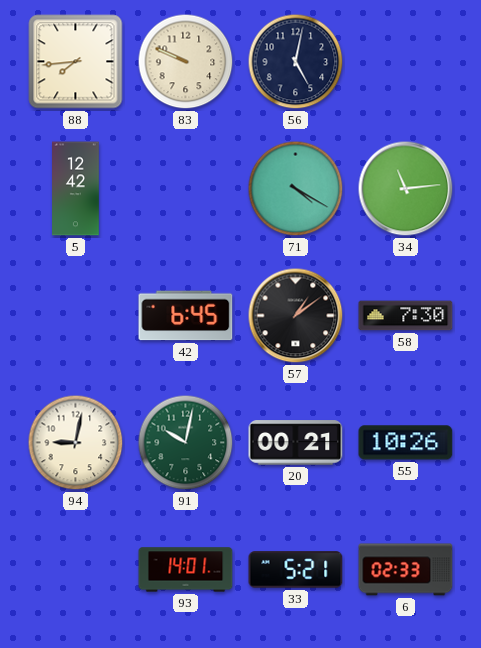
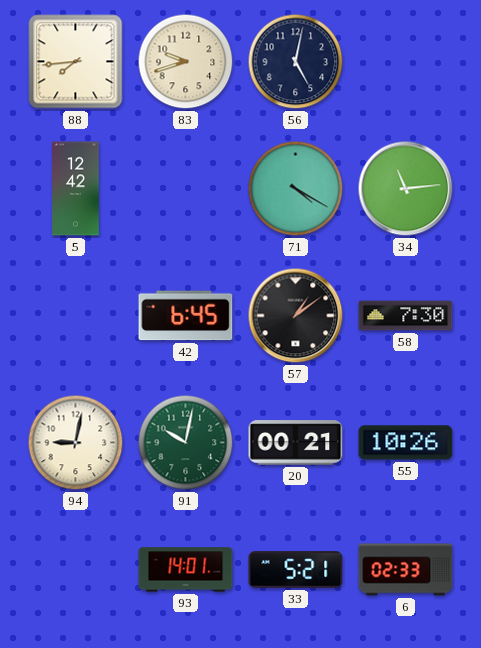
83: 9:49 -> 9:42
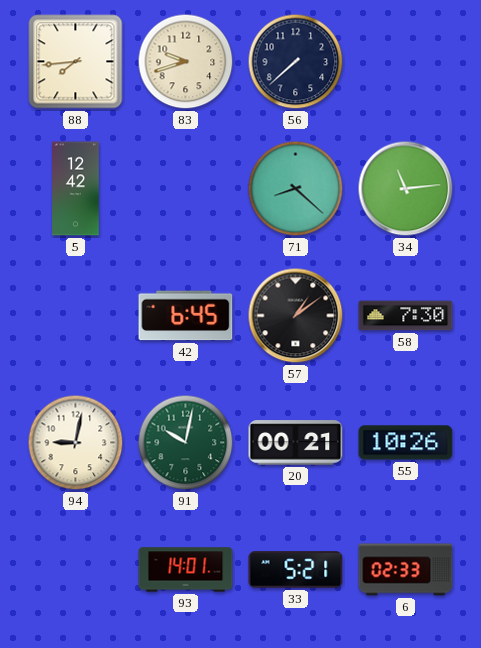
56: 5:02 -> 7:38
71: 4:20 -> 8:22
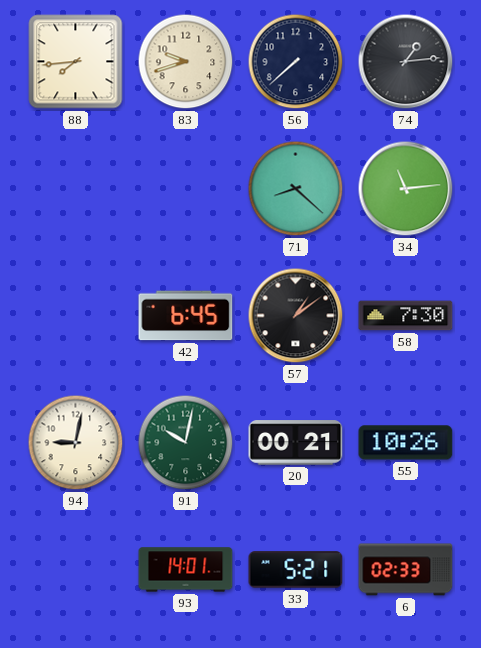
74: none -> 1:14
5: 12:42 -> none
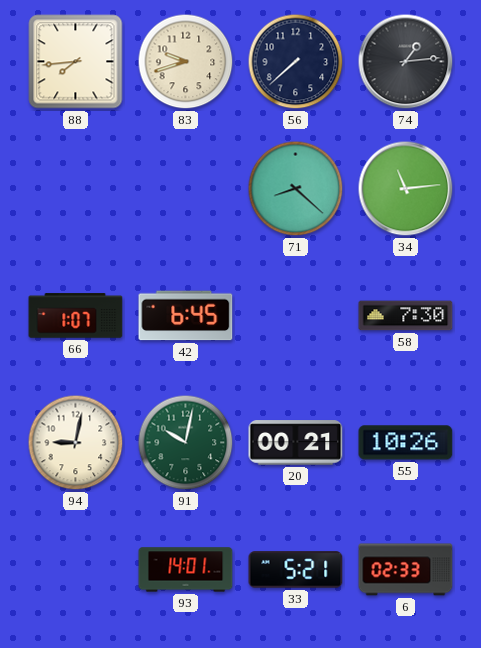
66: none -> 1:07
57: 1:09 -> none
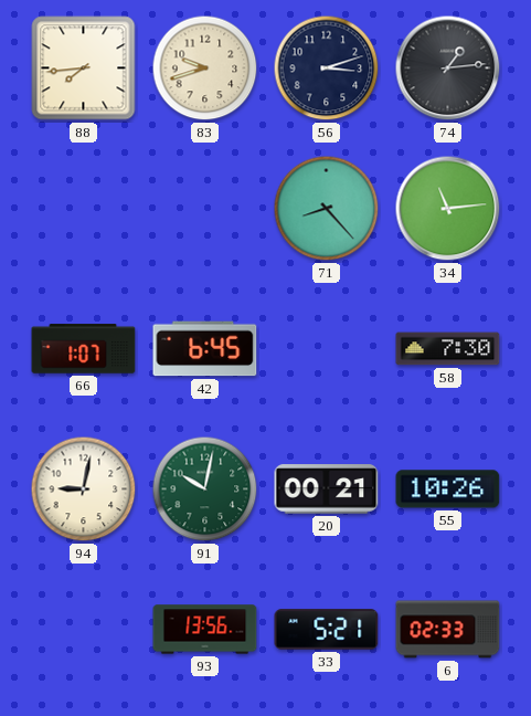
56: 7:38 -> 3:12
71: 8:22 -> 8:23
93: 14:01 -> 13:56
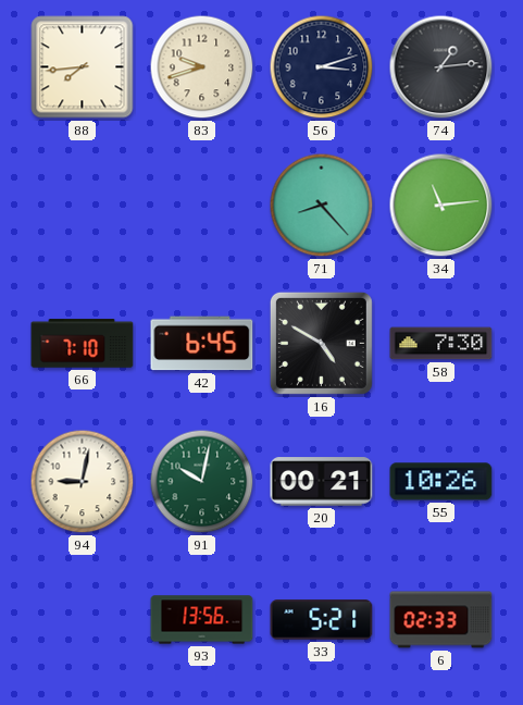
66: 1:07 -> 7:10
16: none -> 4:50
